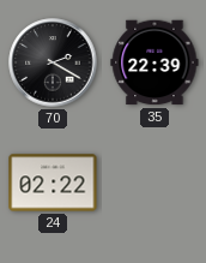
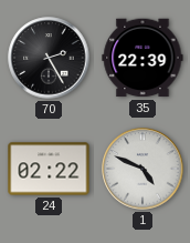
70: 2:20 -> 2:25
1: none -> 4:49
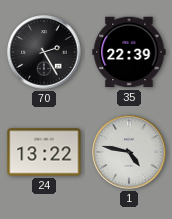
24: 02:22 -> 13:22
1: 4:49 -> 4:47
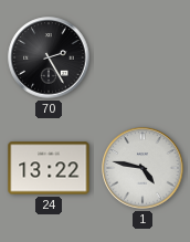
35: 22:39 -> none
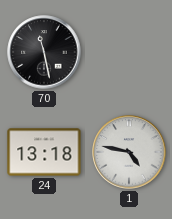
70: 2:25 -> 11:28
24: 13:22 -> 13:18
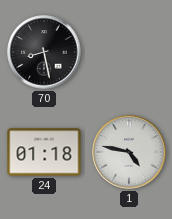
70: 11:28 -> 8:28
24: 13:18 -> 01:18
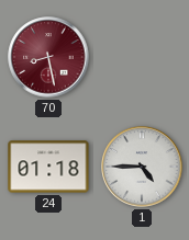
70 dial: black -> burgundy
1: 4:47 -> 4:45
